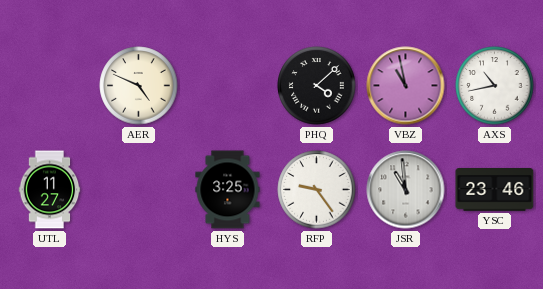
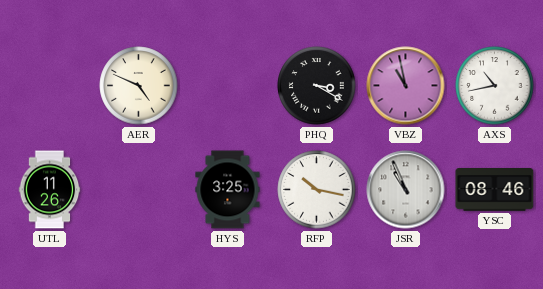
PHQ: 4:08 -> 3:20
UTL: 11:27 -> 11:26
RFP: 9:24 -> 10:17
JSR: 10:59 -> 10:56
YSC: 23:46 -> 08:46
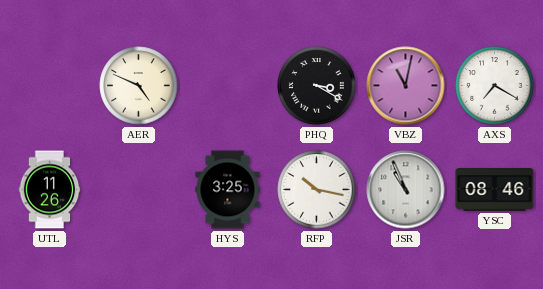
VBZ: 10:58 -> 11:02
AXS: 10:43 -> 7:20
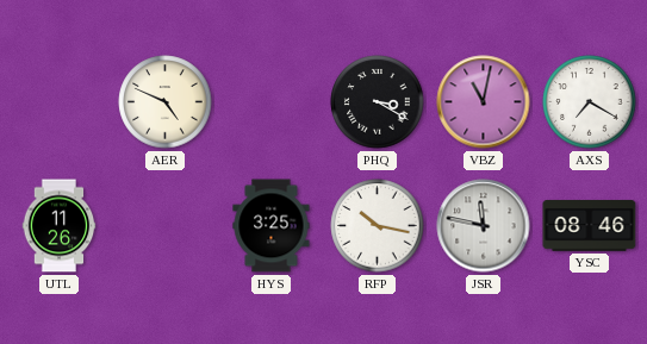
JSR: 10:56 -> 11:47
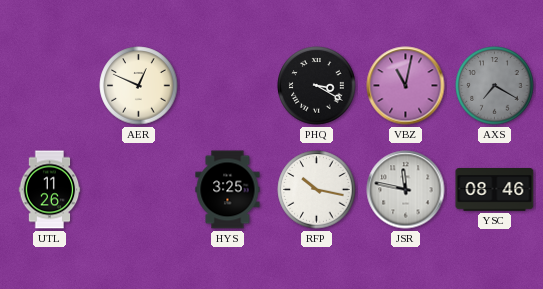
AER: 4:49 -> 12:49
AXS dial: white -> grey
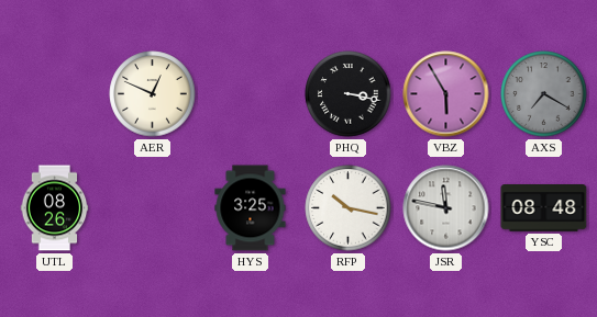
PHQ: 3:20 -> 3:17
VBZ: 11:02 -> 5:55
UTL: 11:26 -> 08:26
YSC: 08:46 -> 08:48
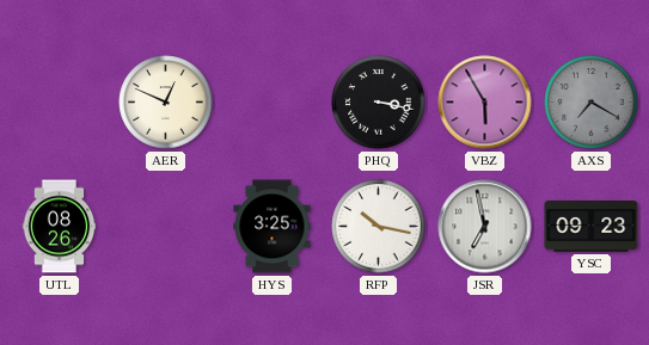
JSR: 11:47 -> 6:58
YSC: 08:48 -> 09:23
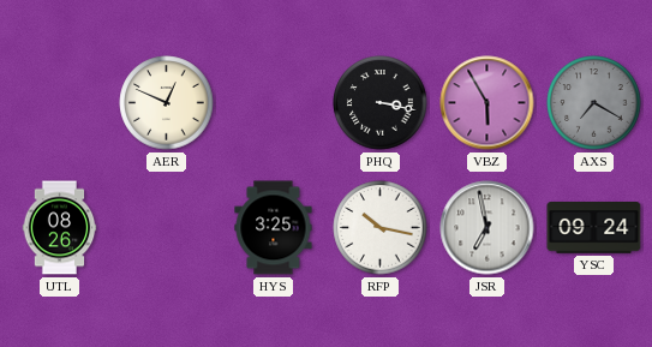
YSC: 09:23 -> 09:24
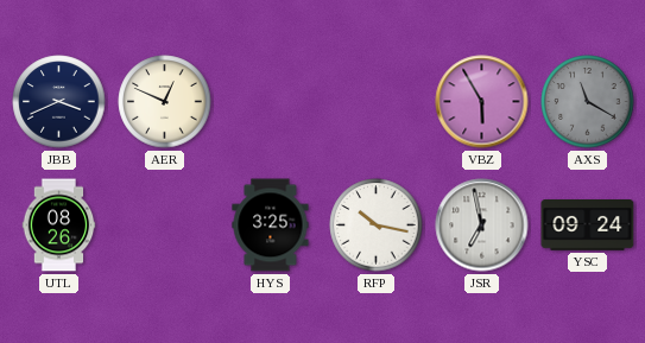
JBB: none -> 3:41
PHQ: 3:17 -> none
AXS: 7:20 -> 11:20
